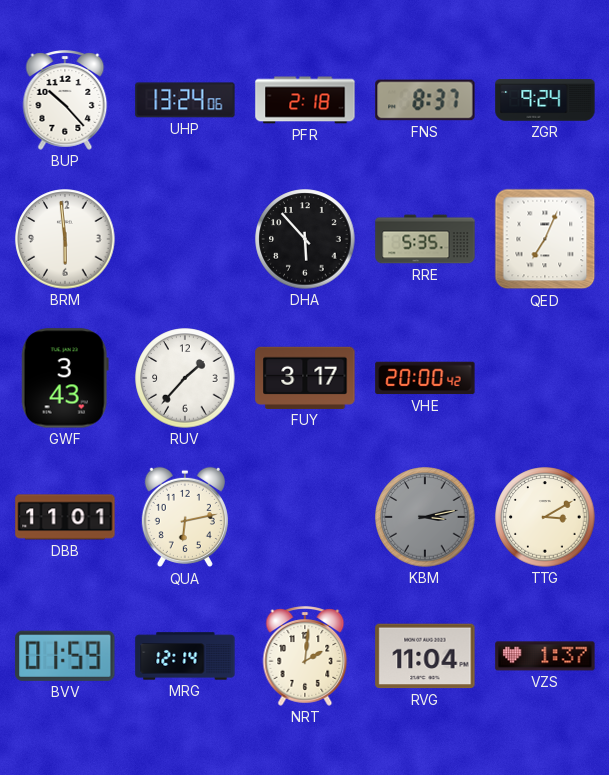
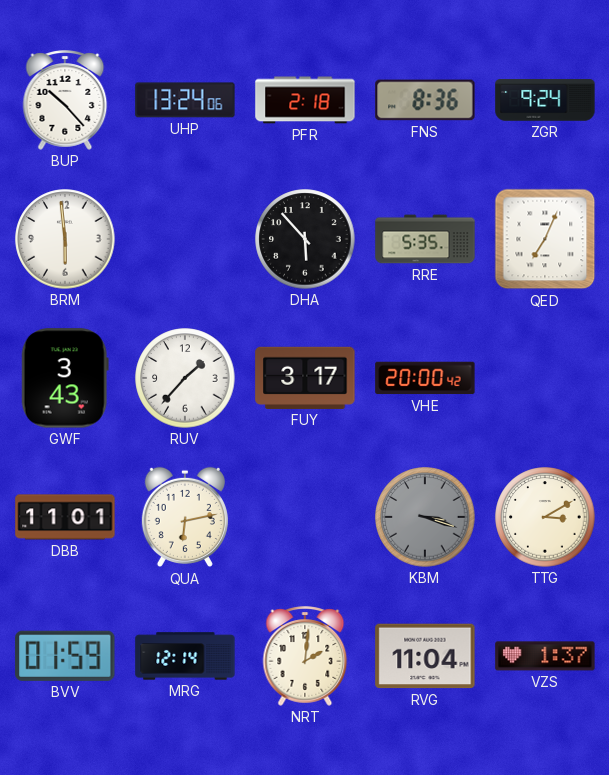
FNS: 8:37 -> 8:36
KBM: 3:13 -> 3:18
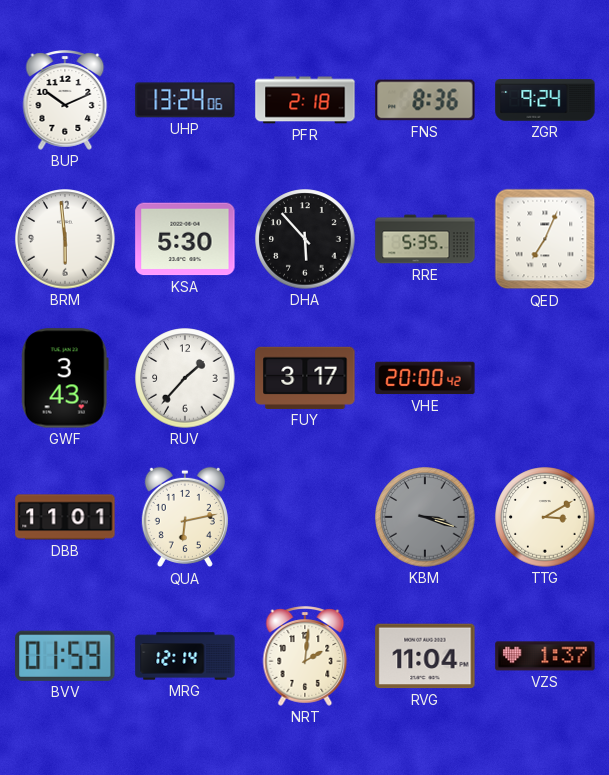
BUP: 10:23 -> 10:11
KSA: none -> 5:30
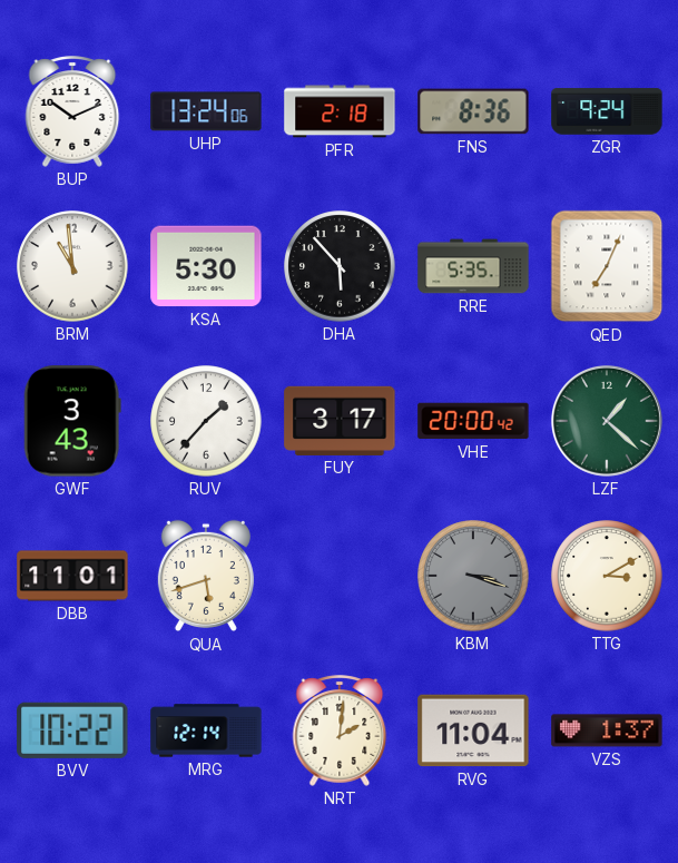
BRM: 5:59 -> 10:59
LZF: none -> 1:22
QUA: 6:13 -> 5:42
BVV: 01:59 -> 10:22
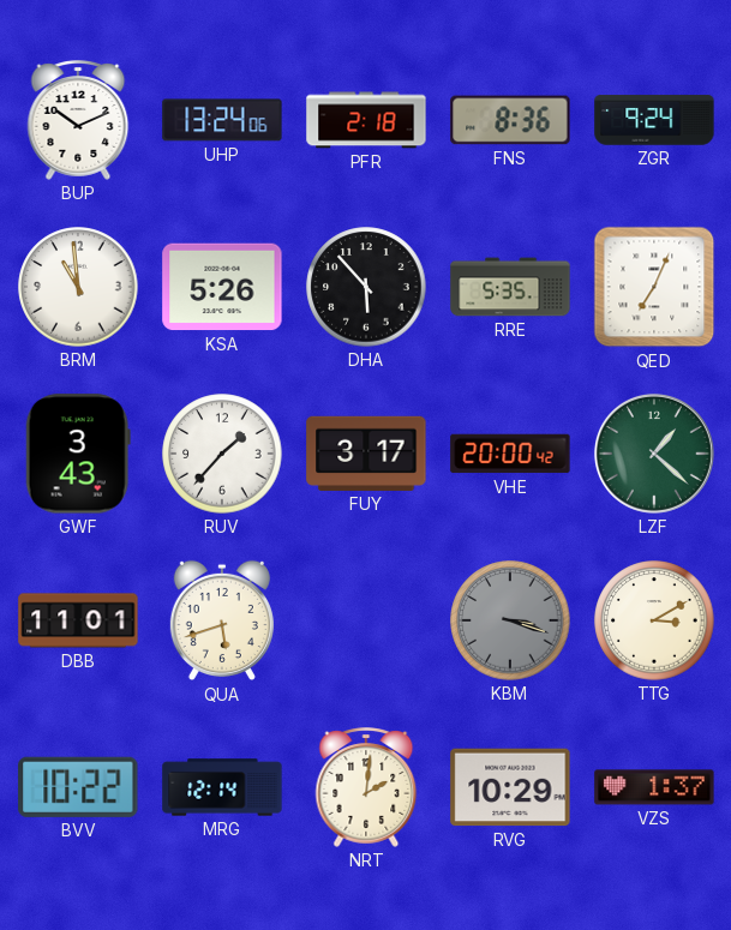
KSA: 5:30 -> 5:26
RVG: 11:04 -> 10:29
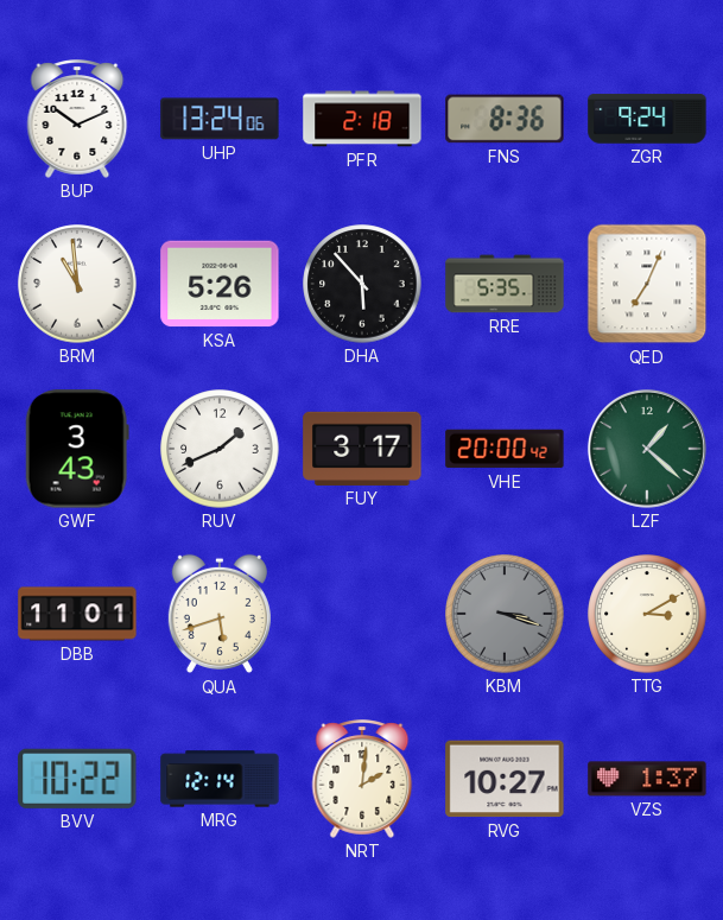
RUV: 1:37 -> 1:41
RVG: 10:29 -> 10:27
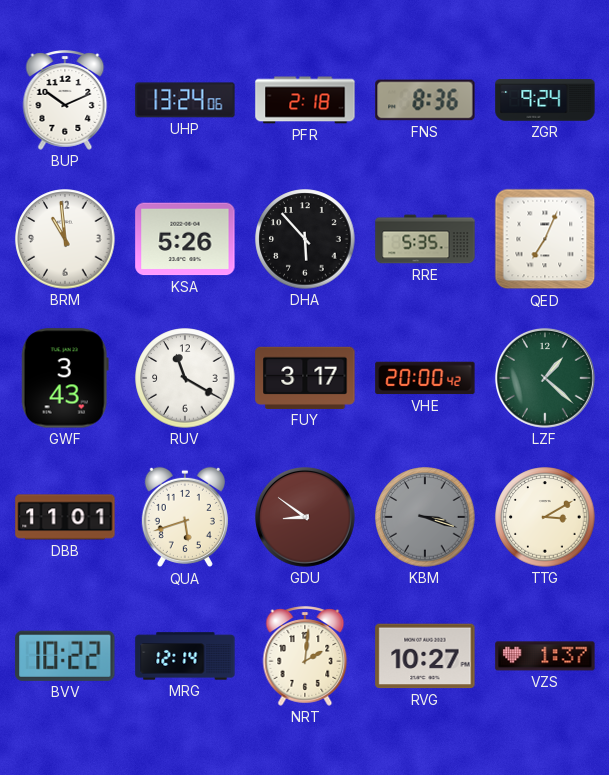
RUV: 1:41 -> 11:20
GDU: none -> 8:51
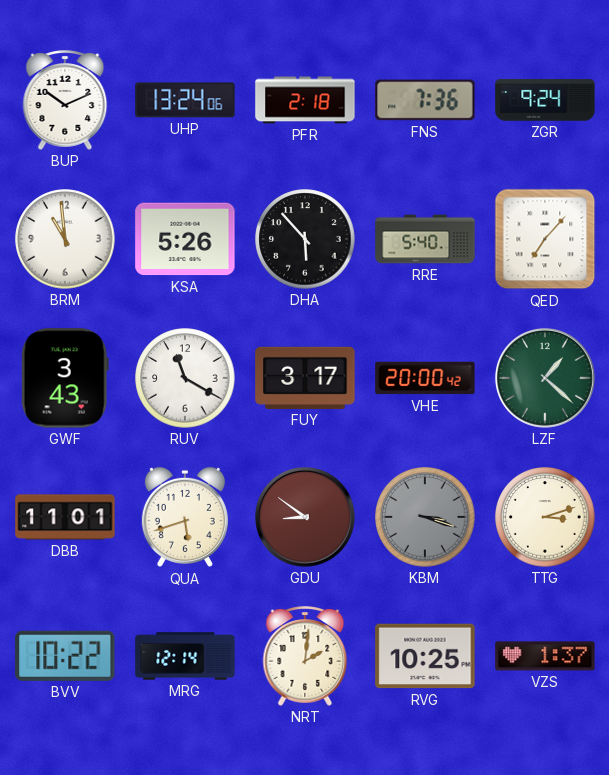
FNS: 8:36 -> 7:36
RRE: 5:35 -> 5:40
QED: 7:04 -> 7:07
TTG: 3:10 -> 3:12
RVG: 10:27 -> 10:25
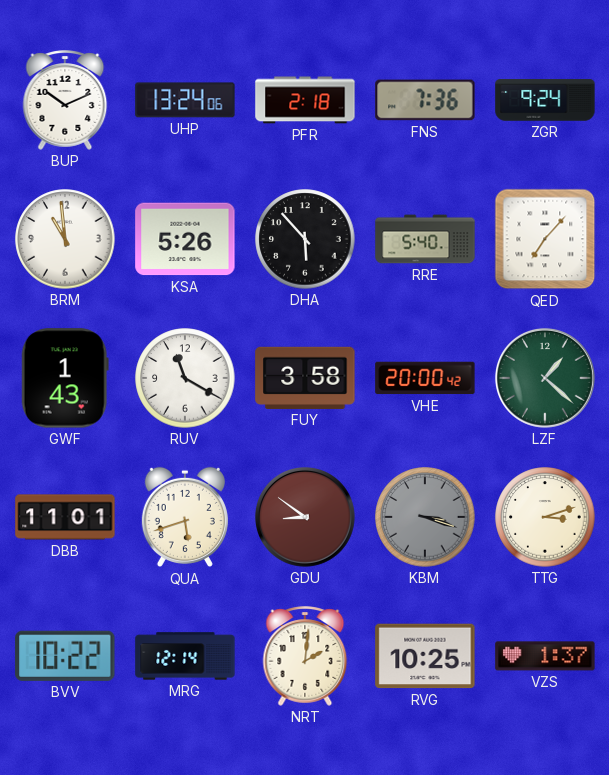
GWF: 3:43 -> 1:43
FUY: 3:17 -> 3:58
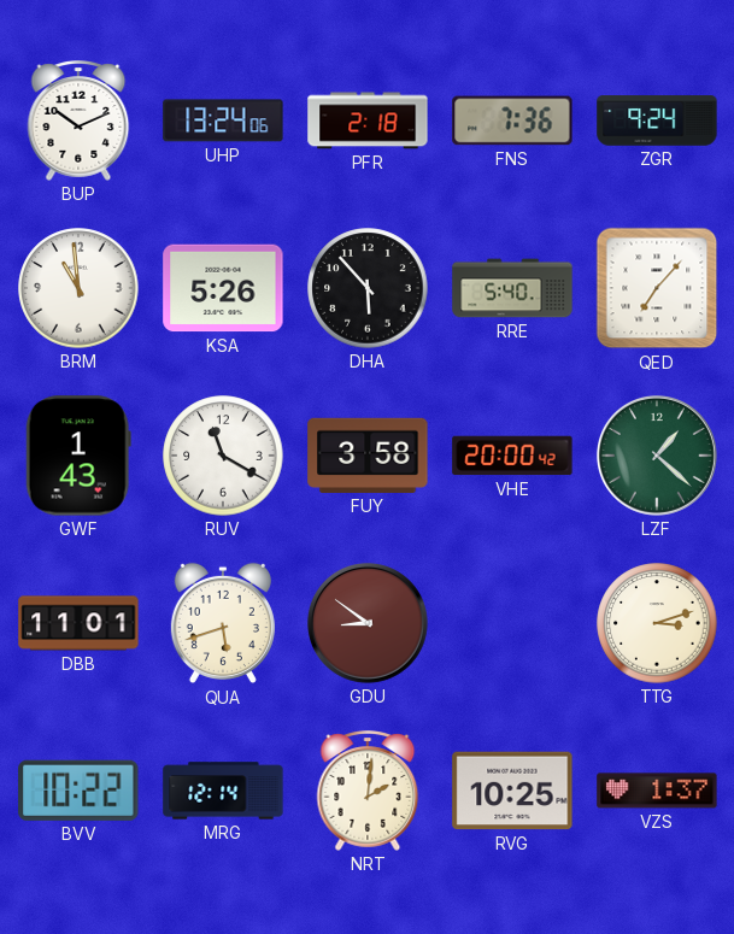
KBM: 3:18 -> none
